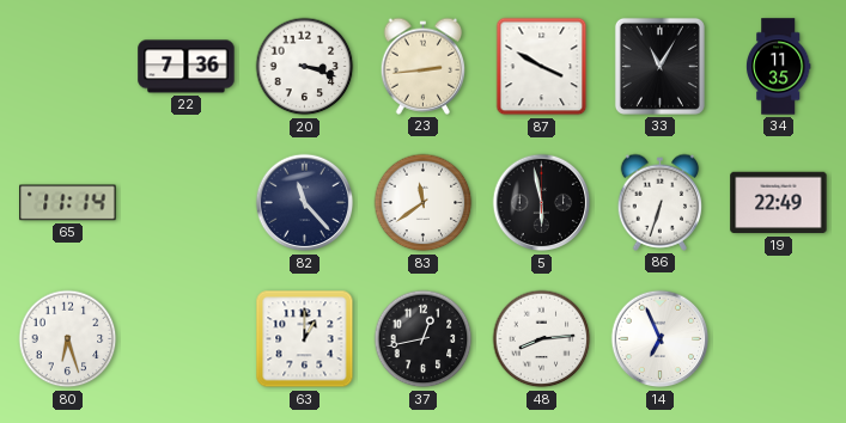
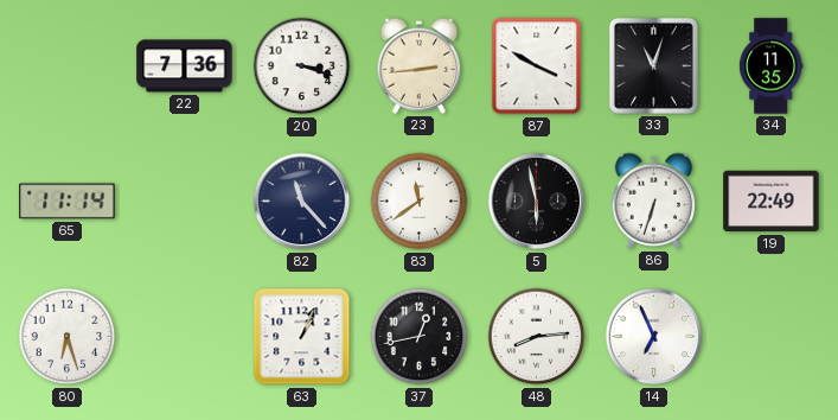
33: 11:05 -> 11:03
63: 1:00 -> 1:04
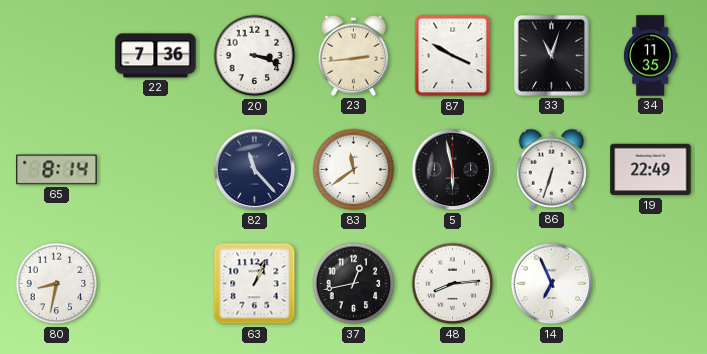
65: 11:14 -> 8:14
80: 6:27 -> 8:32
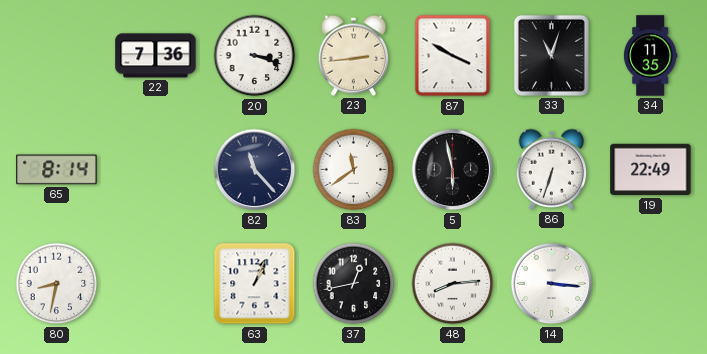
14: 6:56 -> 3:16
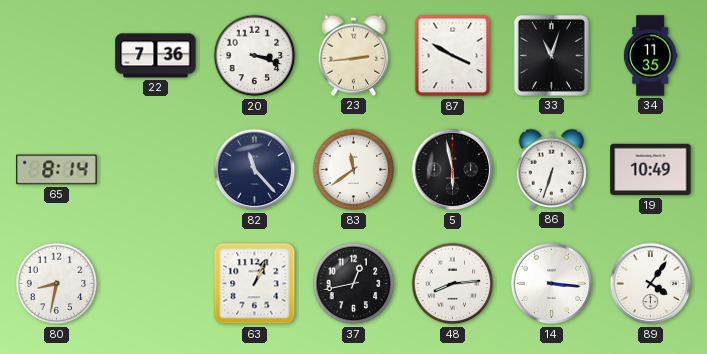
19: 22:49 -> 10:49
89: none -> 4:06
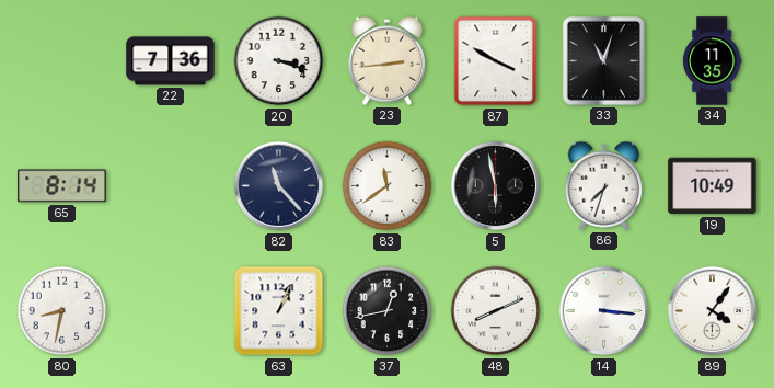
86: 6:33 -> 7:33
48: 8:14 -> 8:11
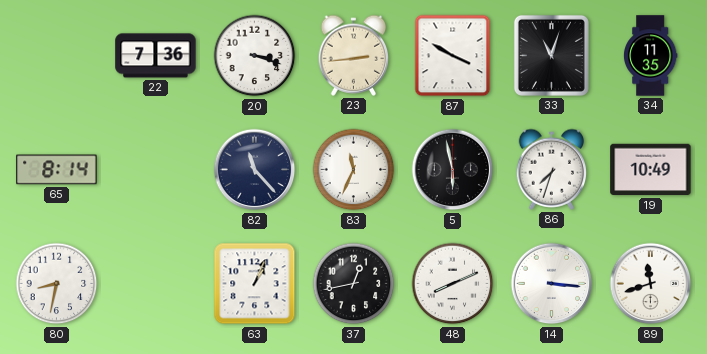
83: 11:39 -> 11:34
89: 4:06 -> 11:42
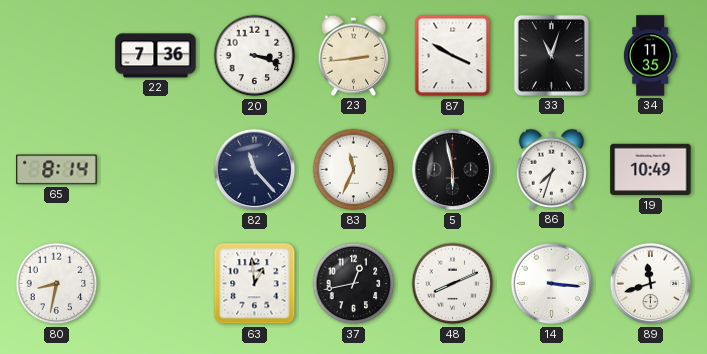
63: 1:04 -> 12:59
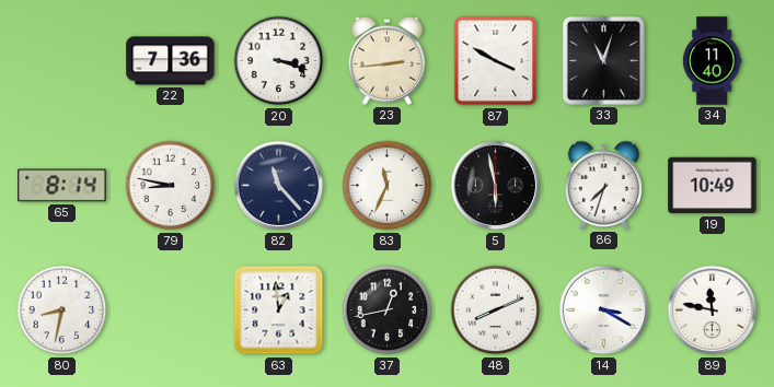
34: 11:35 -> 11:40
79: none -> 8:47
14: 3:16 -> 3:20
89: 11:42 -> 11:47
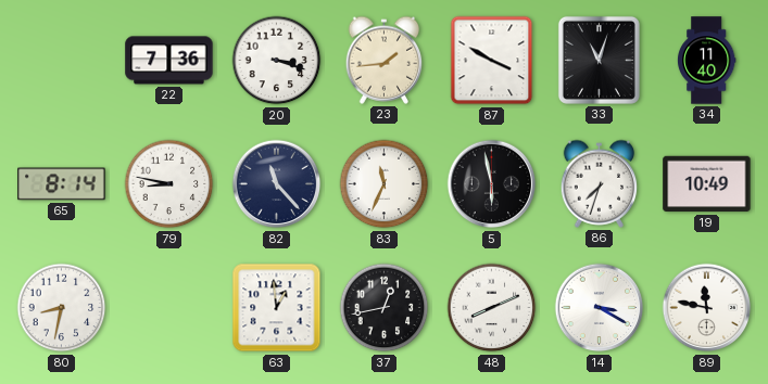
23: 2:44 -> 1:44
